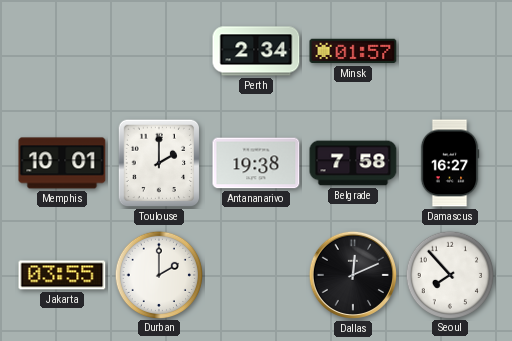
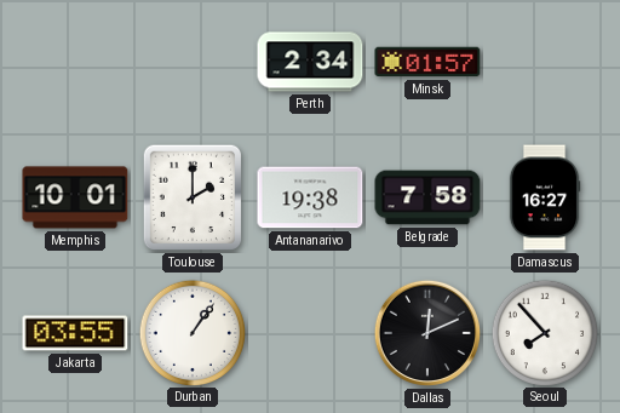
Durban: 2:00 -> 1:06
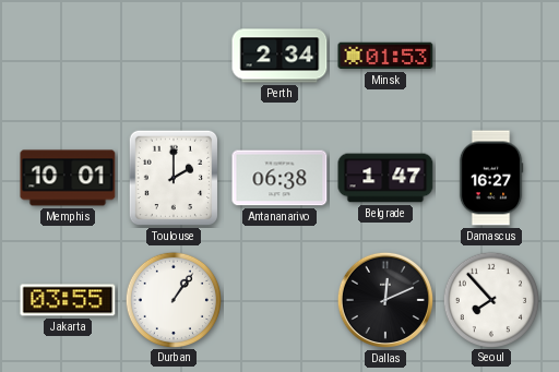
Minsk: 01:57 -> 01:53
Antananarivo: 19:38 -> 06:38
Belgrade: 7:58 -> 1:47
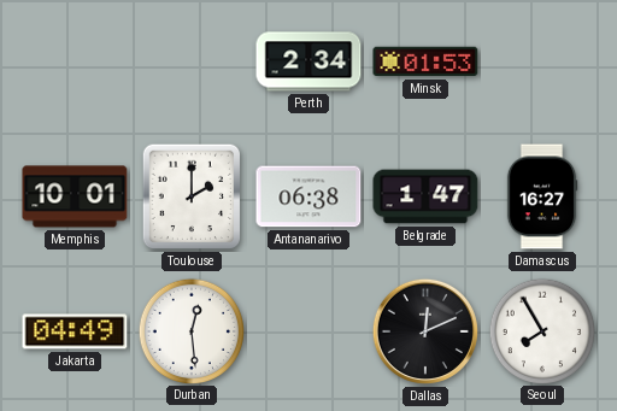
Jakarta: 03:55 -> 04:49
Durban: 1:06 -> 12:29
Seoul: 7:53 -> 7:55
